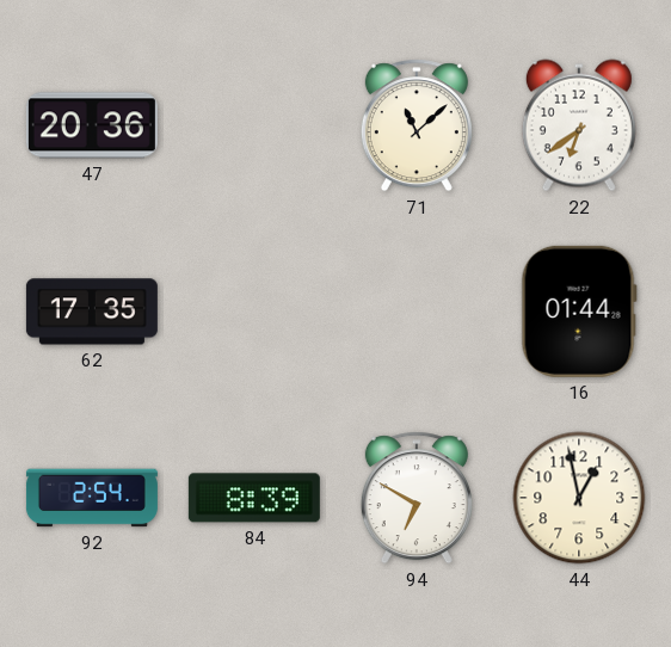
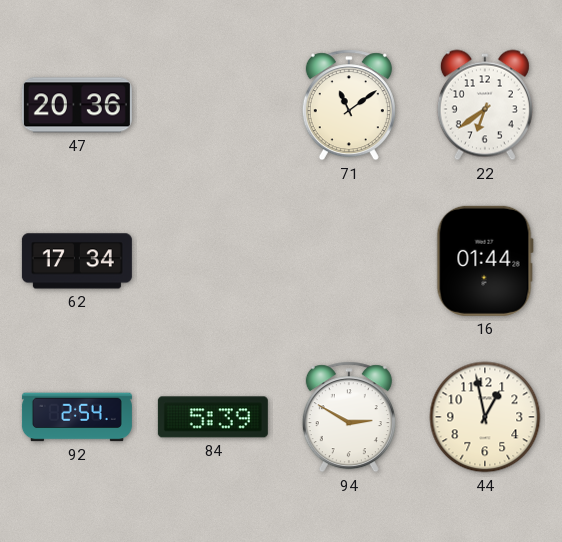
71: 11:08 -> 11:09
62: 17:35 -> 17:34
84: 8:39 -> 5:39
94: 6:50 -> 2:50
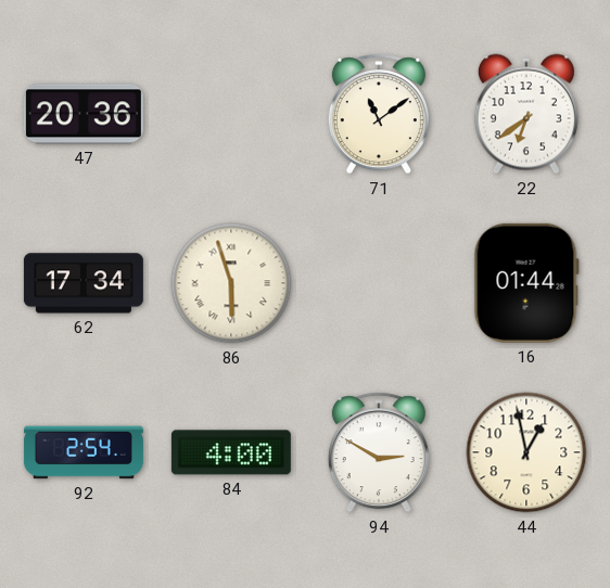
86: none -> 5:57
84: 5:39 -> 4:00
